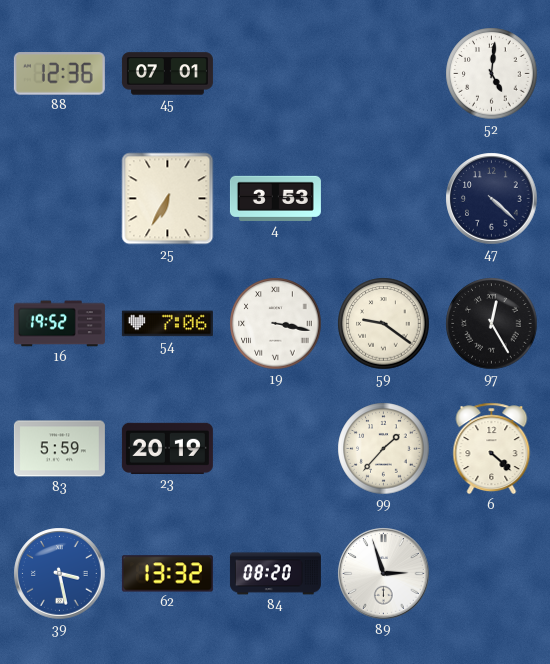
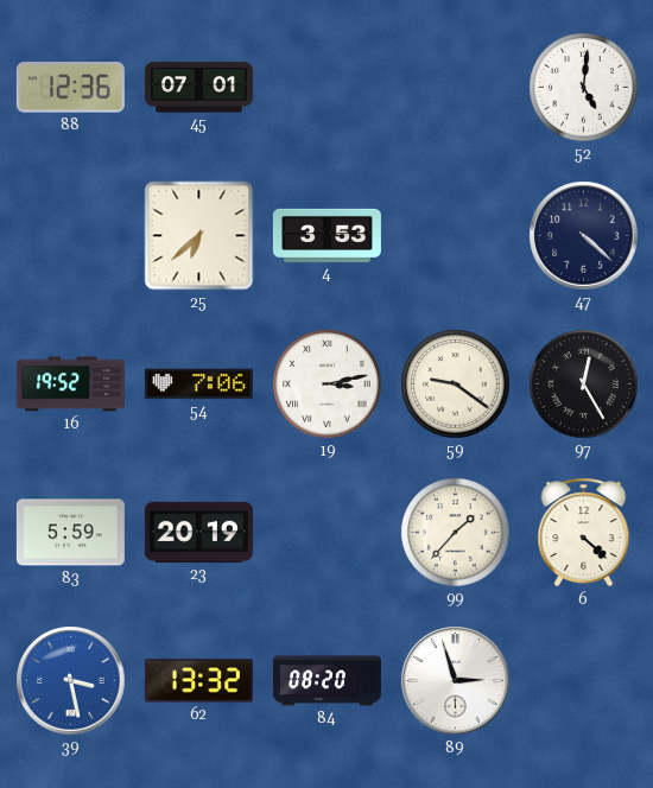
25: 6:35 -> 6:38
19: 3:17 -> 3:13
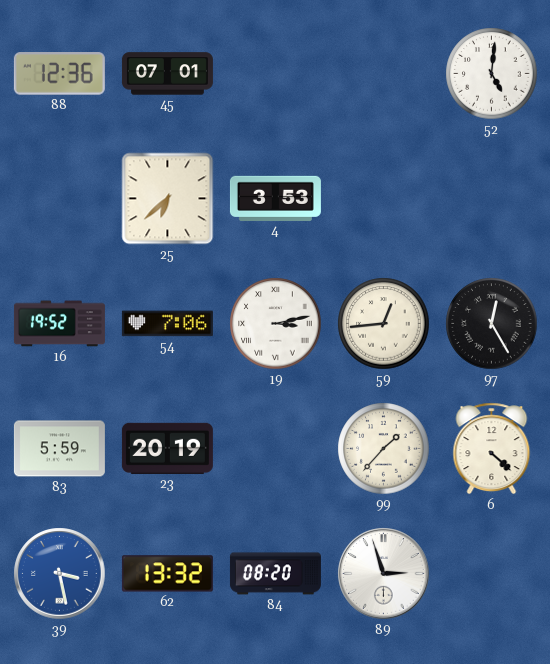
47: 4:22 -> none
59: 9:21 -> 12:44
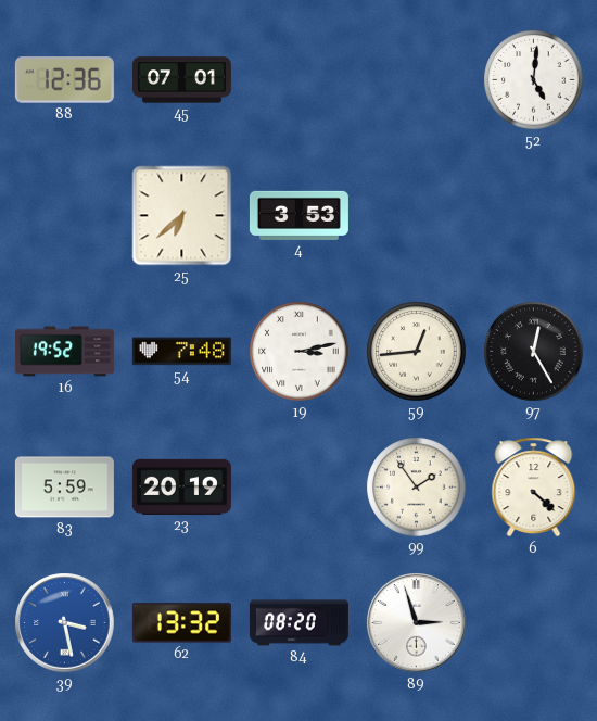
54: 7:06 -> 7:48
99: 1:37 -> 1:54
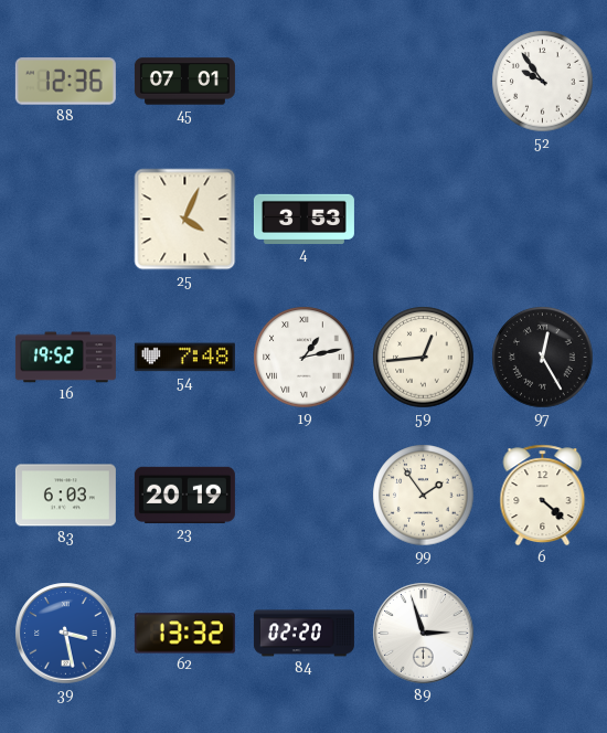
52: 5:01 -> 9:54
25: 6:38 -> 4:04
19: 3:13 -> 1:13
83: 5:59 -> 6:03
84: 08:20 -> 02:20
